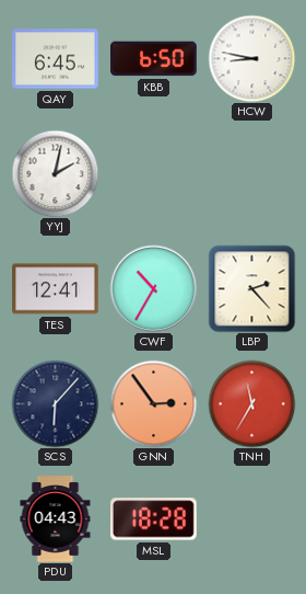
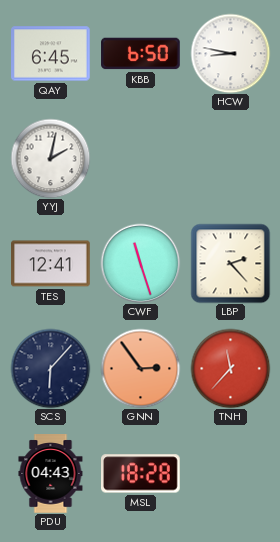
CWF: 10:35 -> 11:27
TNH: 11:35 -> 11:37
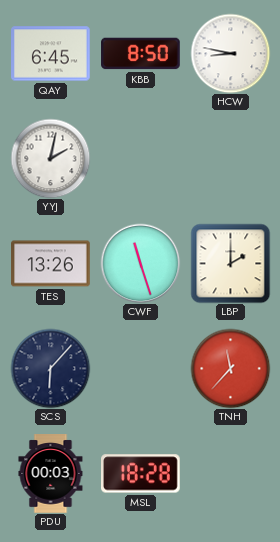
KBB: 6:50 -> 8:50
TES: 12:41 -> 13:26
LBP: 2:23 -> 2:00
GNN: 2:54 -> none
PDU: 04:43 -> 00:03
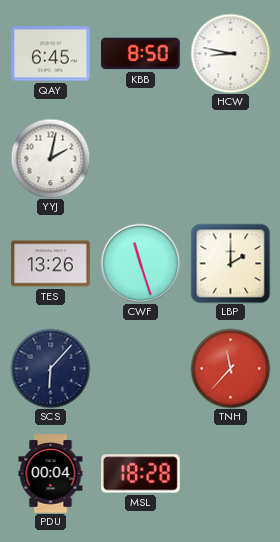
PDU: 00:03 -> 00:04
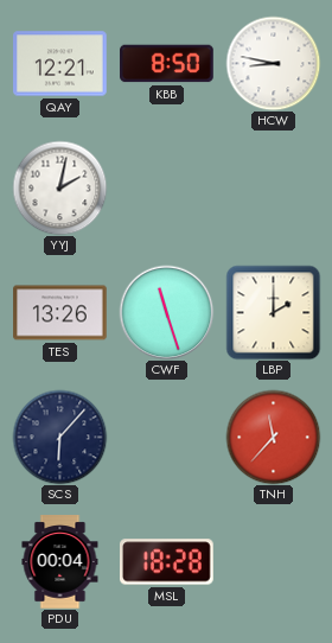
QAY: 6:45 -> 12:21
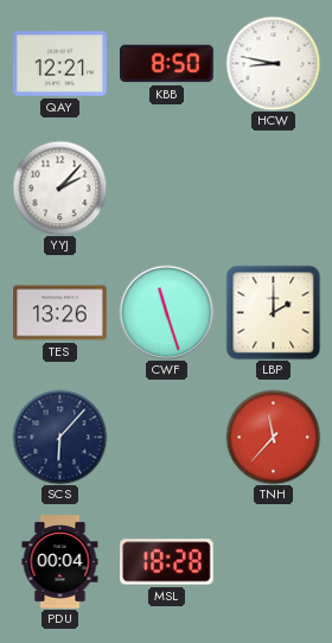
YYJ: 2:02 -> 2:07
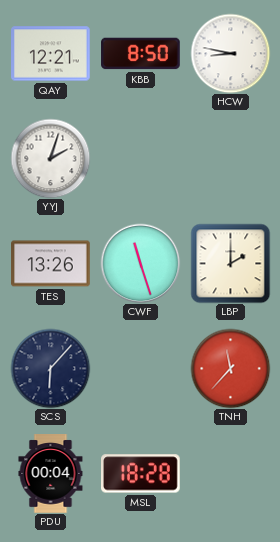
YYJ: 2:07 -> 2:03
